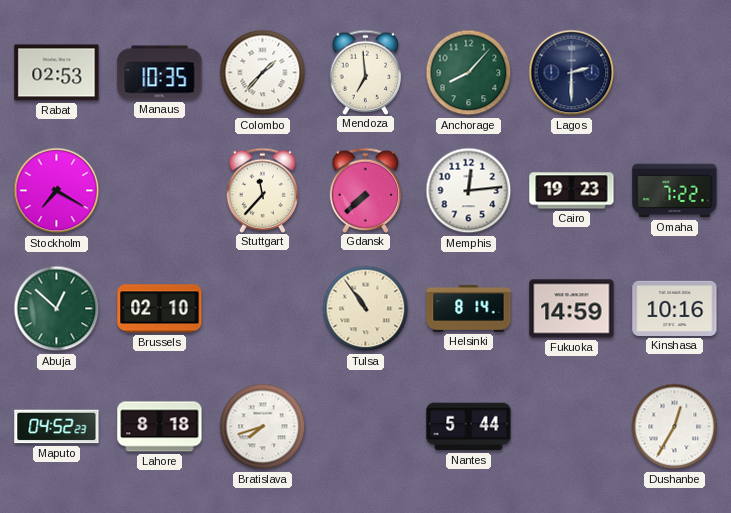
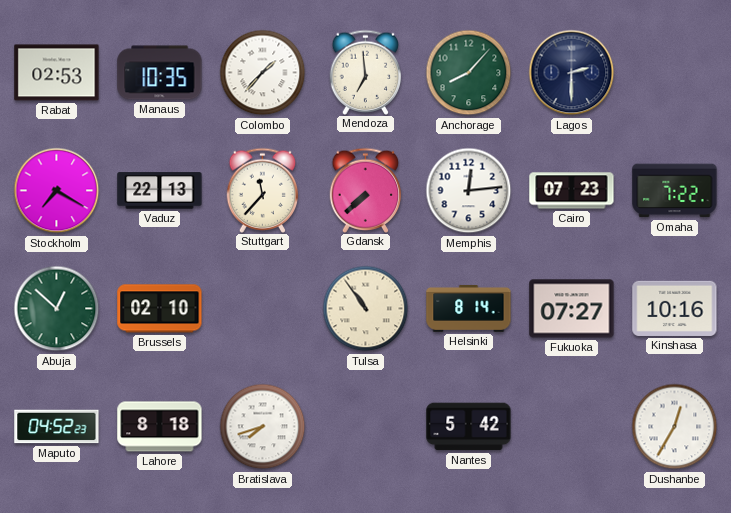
Vaduz: none -> 22:13
Cairo: 19:23 -> 07:23
Fukuoka: 14:59 -> 07:27
Nantes: 5:44 -> 5:42
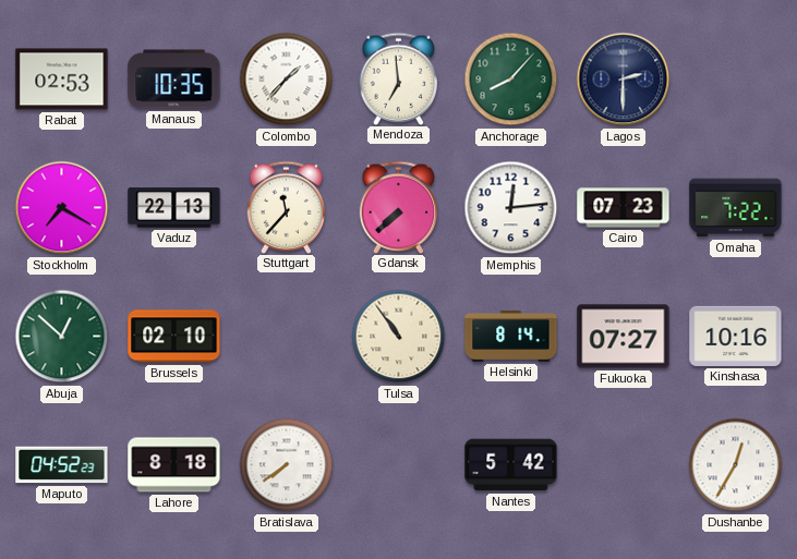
Bratislava: 7:42 -> 7:39
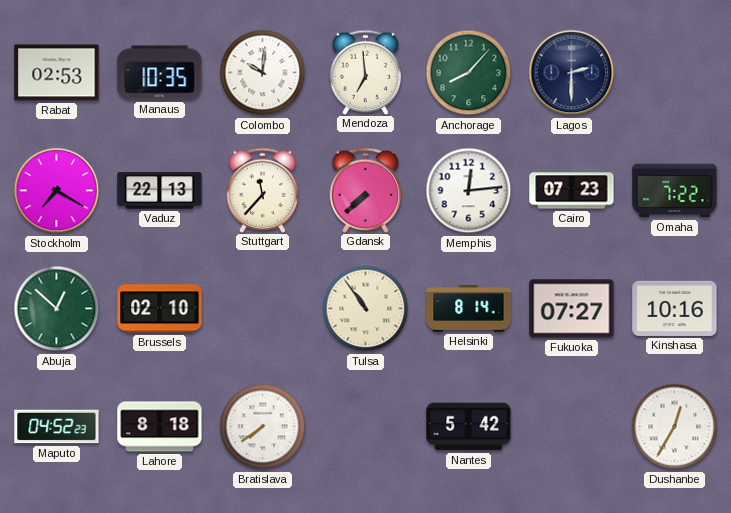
Colombo: 1:37 -> 10:01
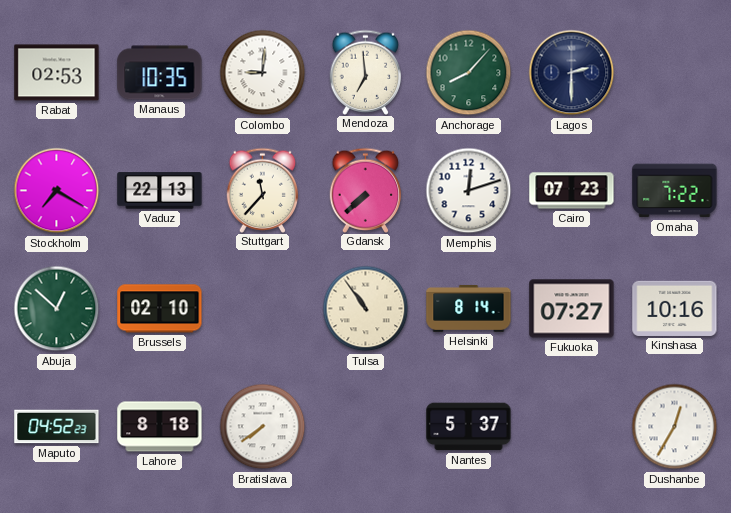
Colombo: 10:01 -> 9:01
Memphis: 12:14 -> 12:12
Nantes: 5:42 -> 5:37
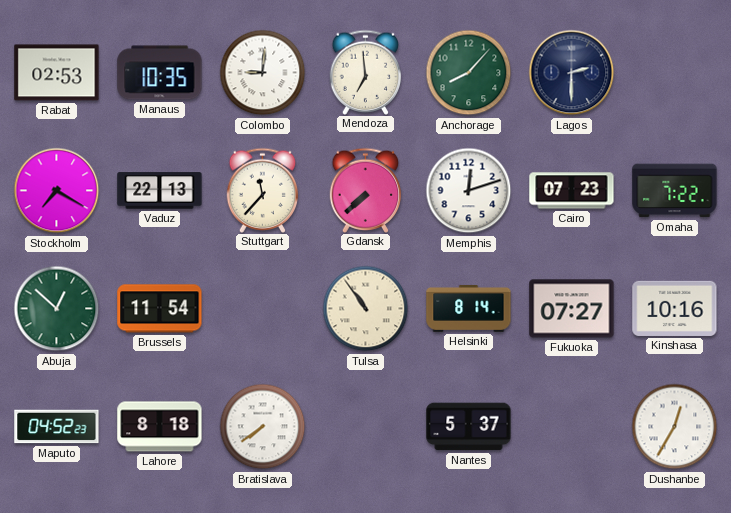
Brussels: 02:10 -> 11:54
